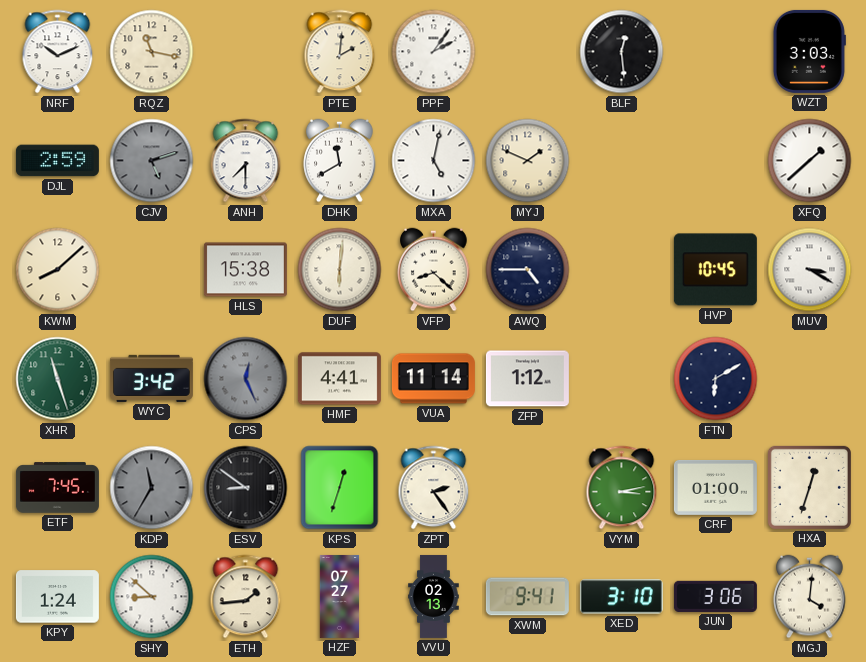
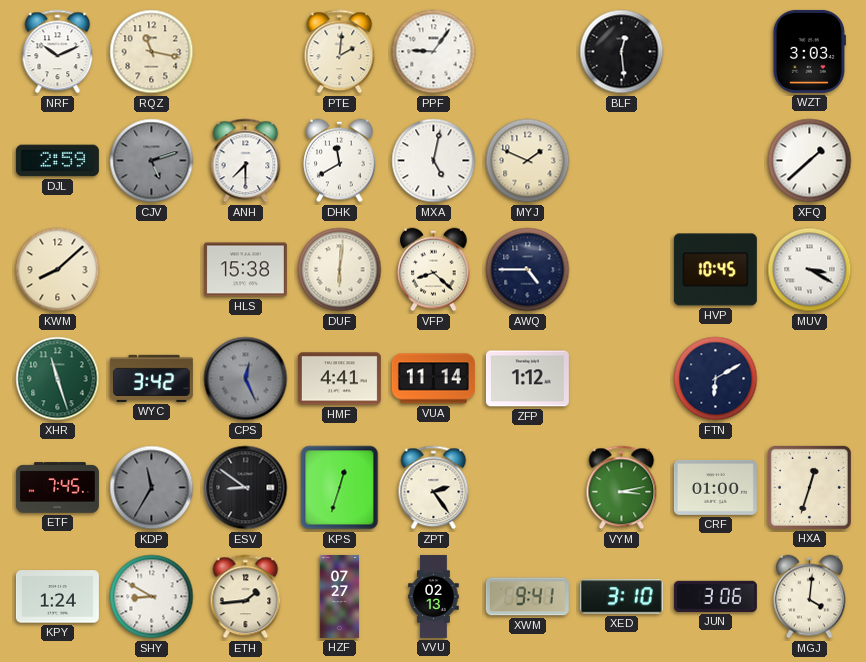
PPF: 2:06 -> 9:06
SHY: 8:52 -> 8:50
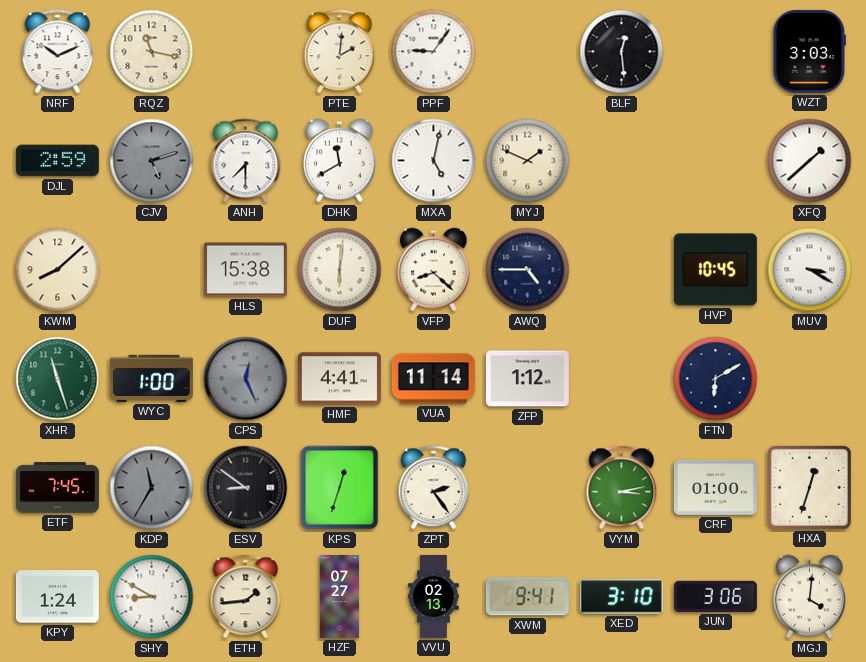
WYC: 3:42 -> 1:00
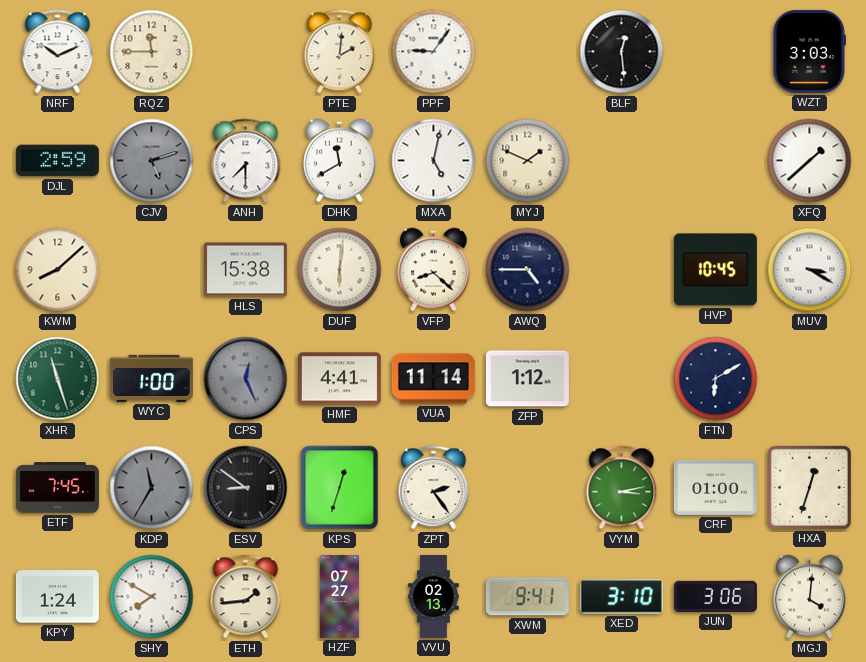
RQZ: 11:17 -> 11:45
SHY: 8:50 -> 7:50
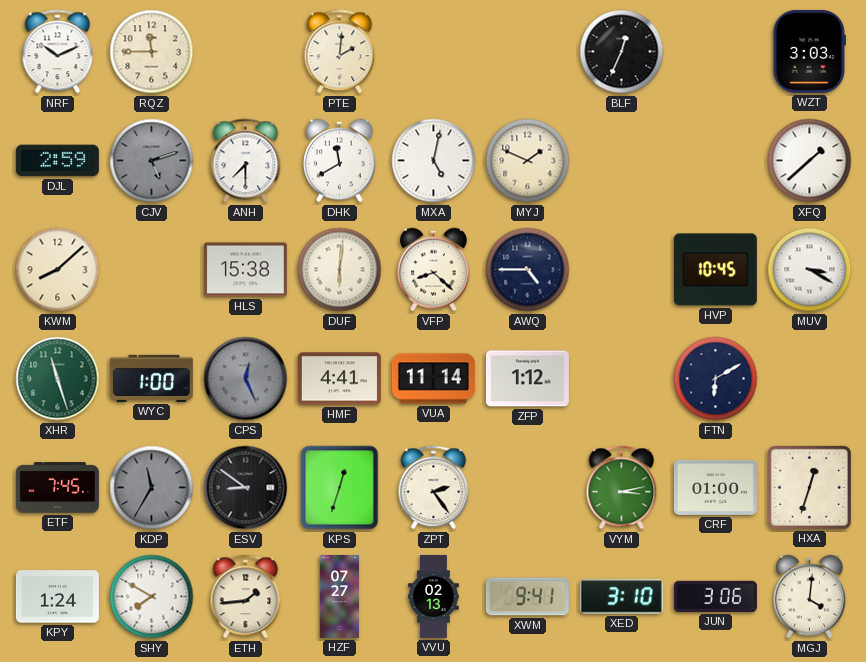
PPF: 9:06 -> none
BLF: 12:29 -> 12:34
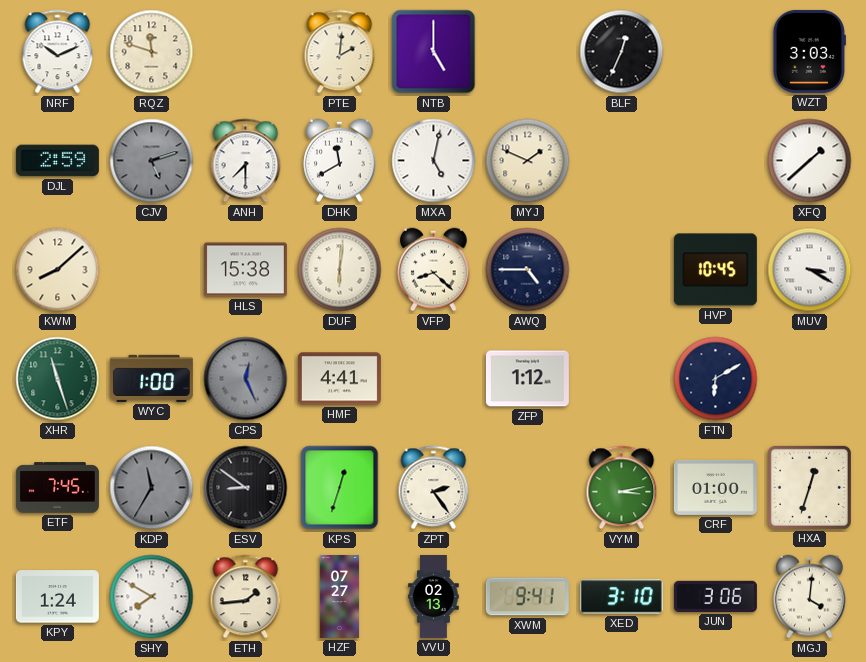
RQZ: 11:45 -> 11:48
NTB: none -> 5:00
VUA: 11:14 -> none
